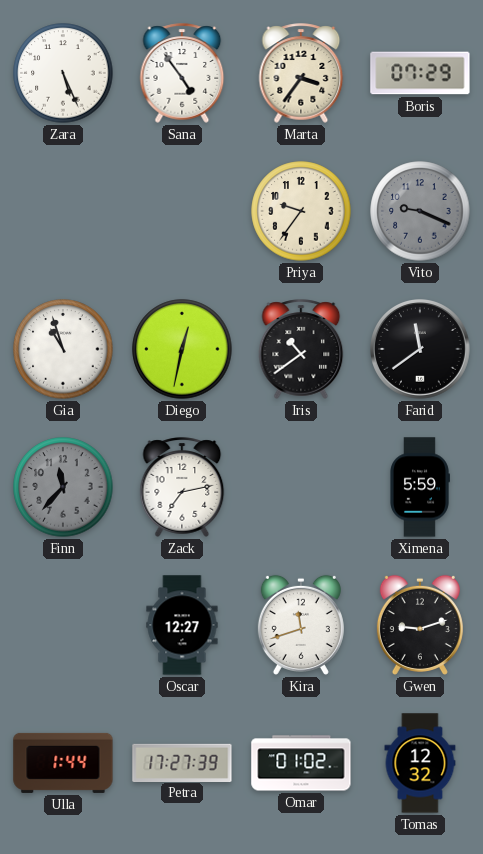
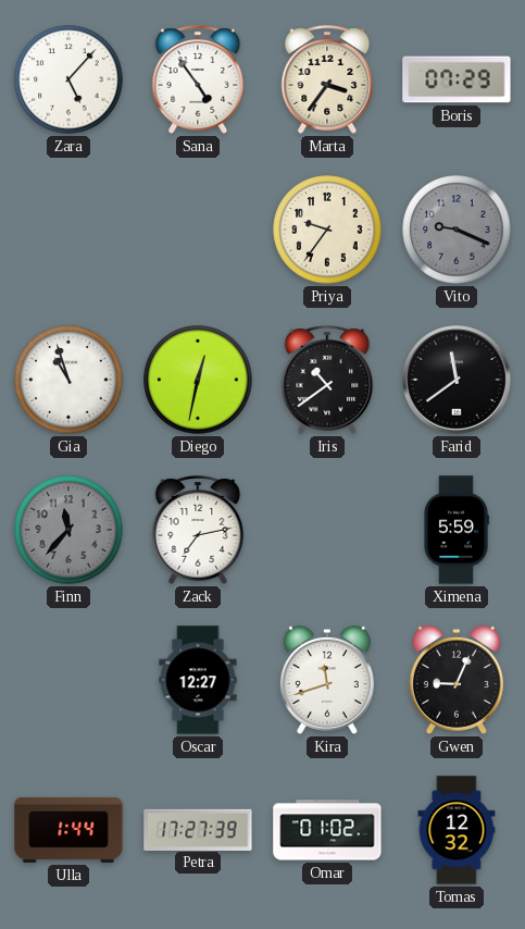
Zara: 5:26 -> 5:07
Gwen: 9:12 -> 9:04
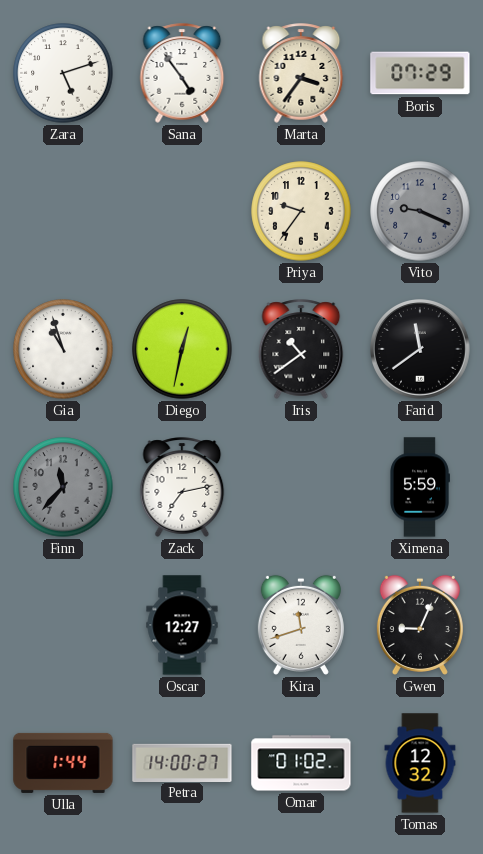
Zara: 5:07 -> 5:12
Petra: 17:27 -> 14:00
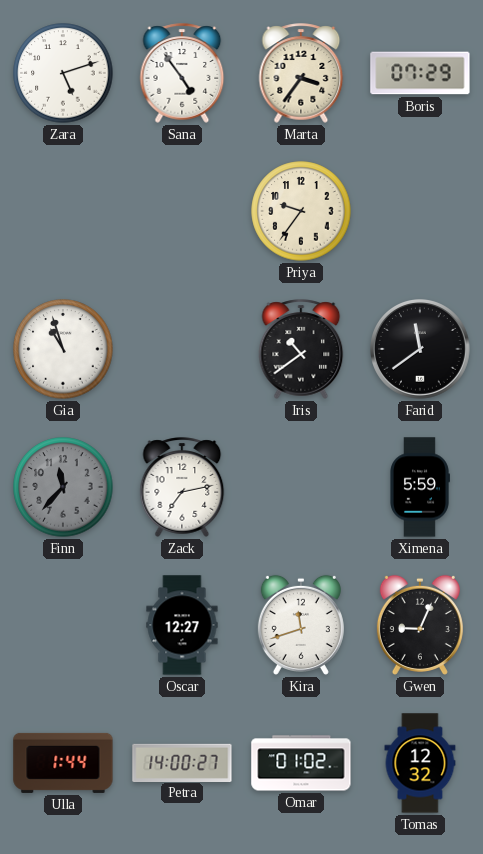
Vito: 9:19 -> none
Diego: 12:32 -> none
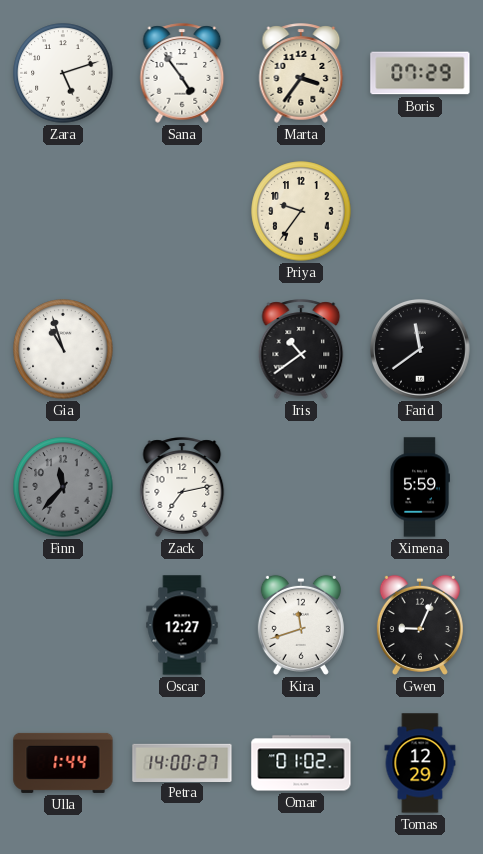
Tomas: 12:32 -> 12:29
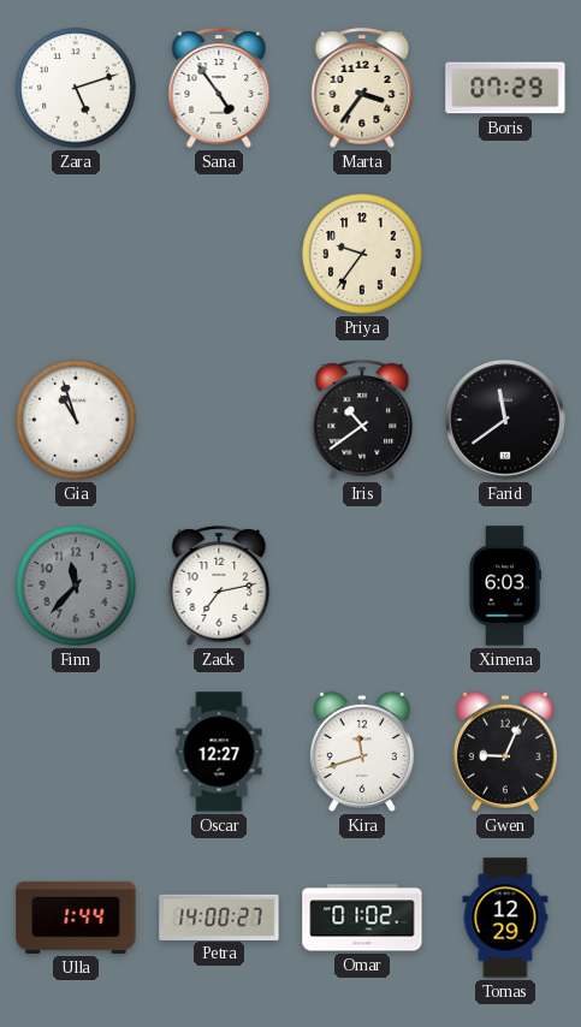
Ximena: 5:59 -> 6:03
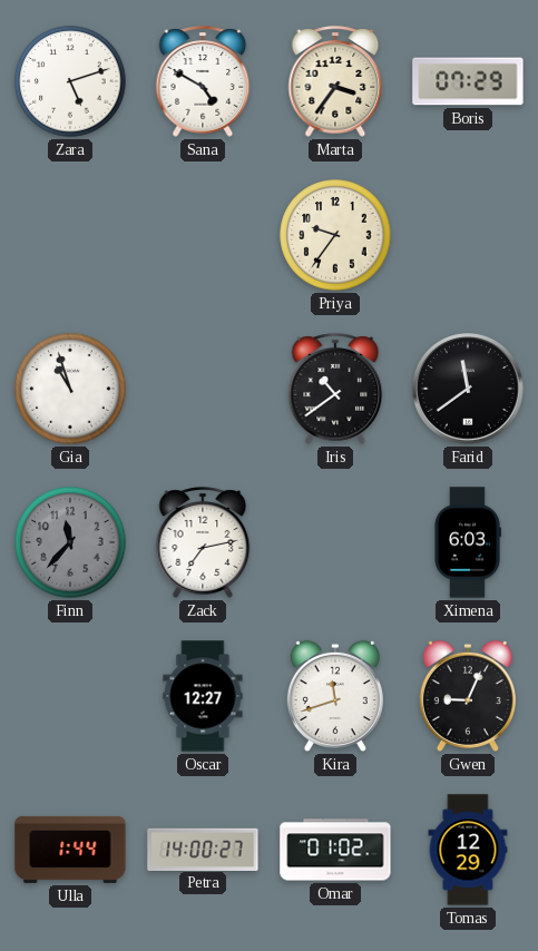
Sana: 4:54 -> 4:50
